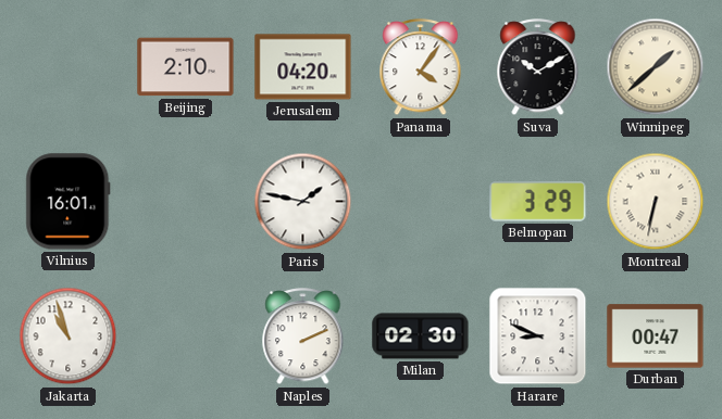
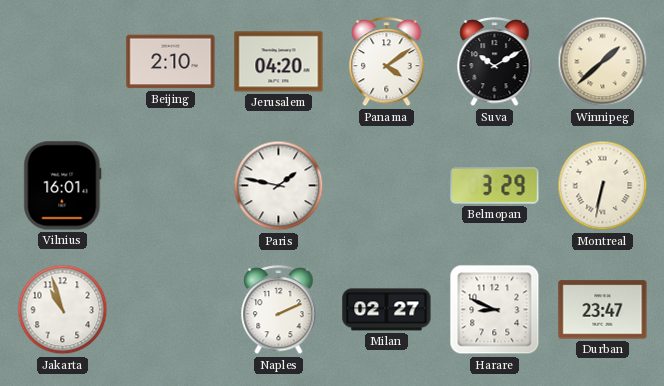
Panama: 4:06 -> 4:09
Milan: 02:30 -> 02:27
Durban: 00:47 -> 23:47
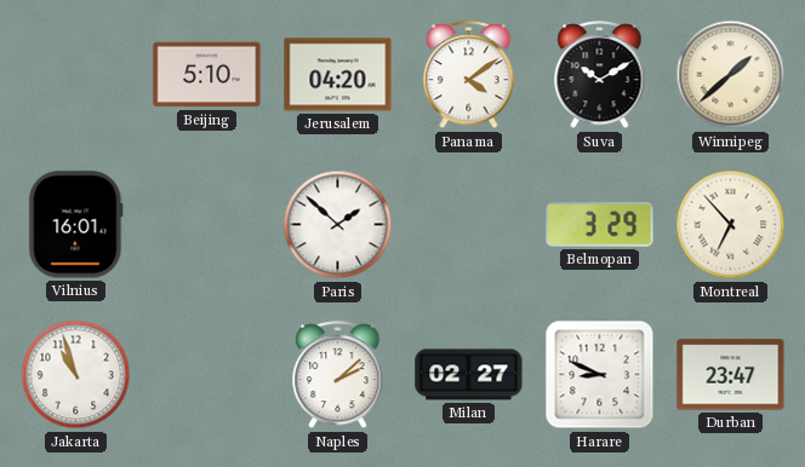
Beijing: 2:10 -> 5:10
Paris: 1:47 -> 1:52
Montreal: 6:32 -> 6:53
Naples: 2:11 -> 2:08
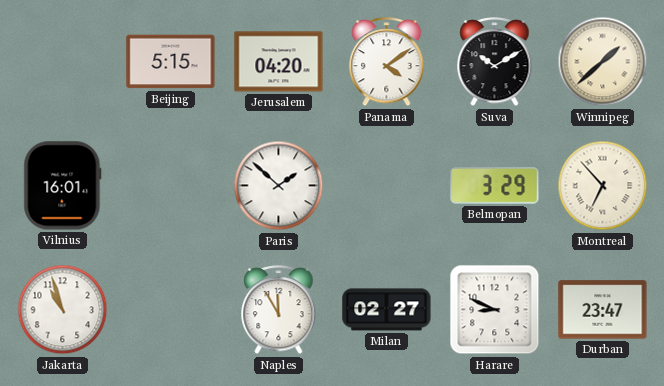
Beijing: 5:10 -> 5:15
Naples: 2:08 -> 11:55
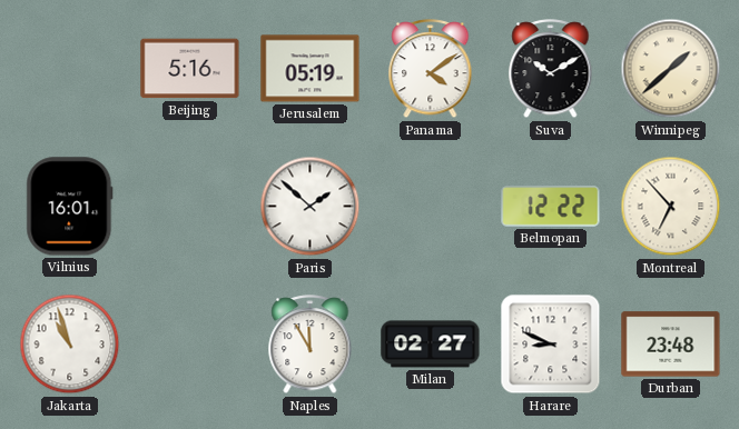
Beijing: 5:15 -> 5:16
Jerusalem: 04:20 -> 05:19
Belmopan: 3:29 -> 12:22
Durban: 23:47 -> 23:48
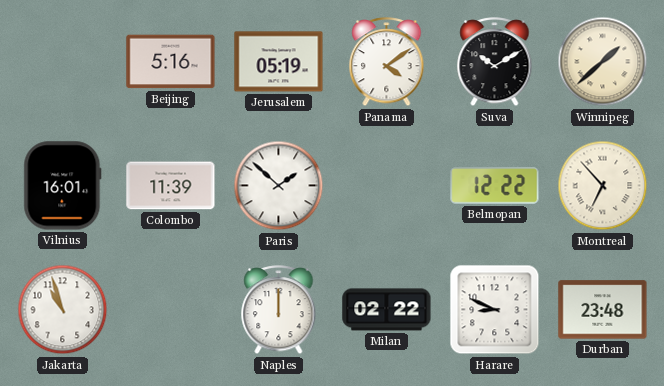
Colombo: none -> 11:39
Naples: 11:55 -> 12:00
Milan: 02:27 -> 02:22
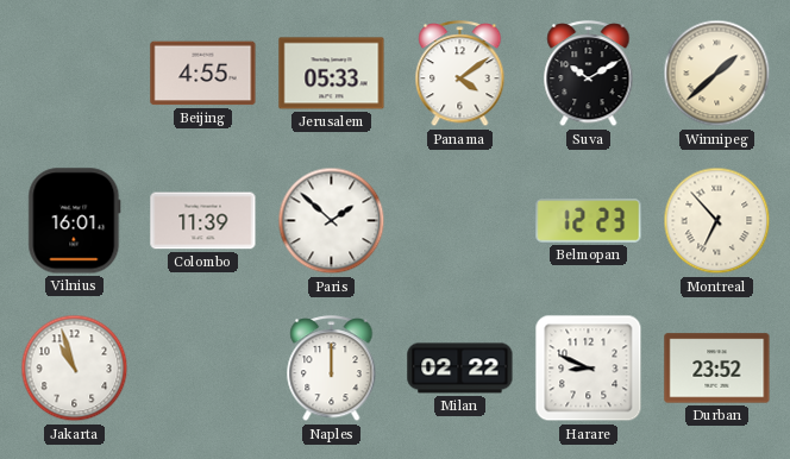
Beijing: 5:16 -> 4:55
Jerusalem: 05:19 -> 05:33
Belmopan: 12:22 -> 12:23
Durban: 23:48 -> 23:52
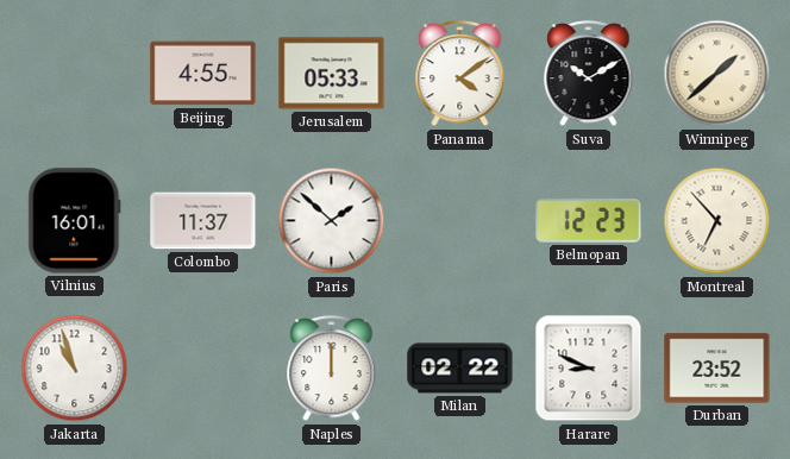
Colombo: 11:39 -> 11:37
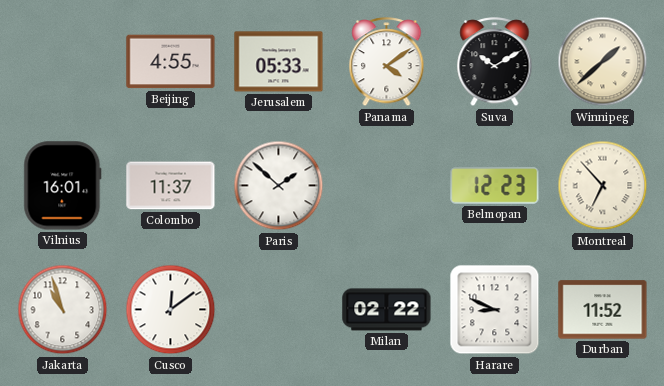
Cusco: none -> 12:09
Naples: 12:00 -> none
Durban: 23:52 -> 11:52
